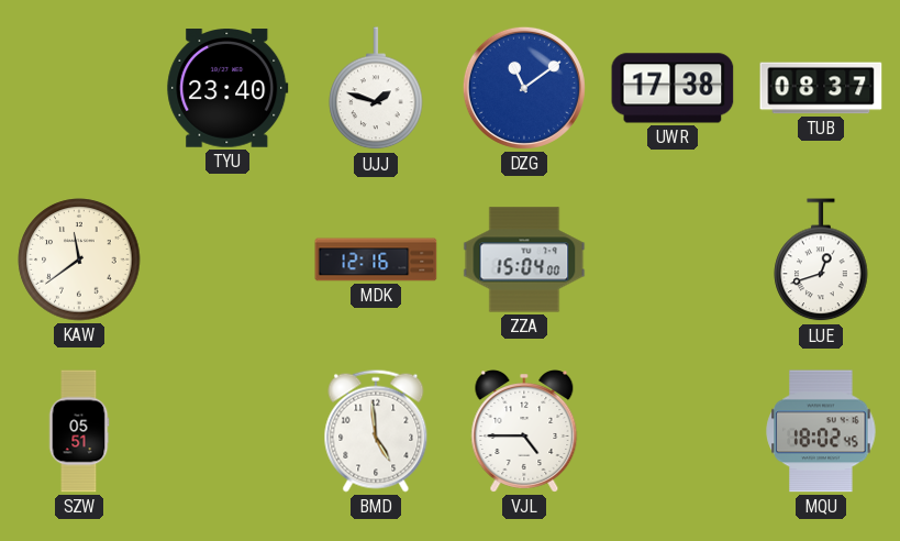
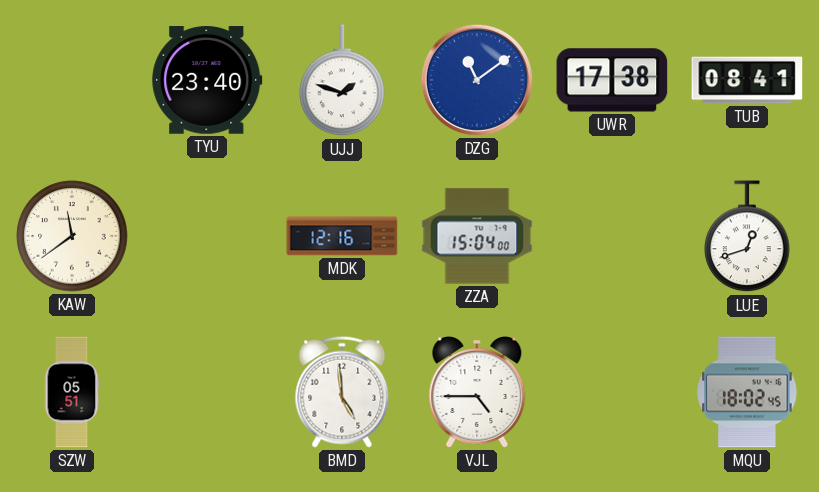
TUB: 08:37 -> 08:41
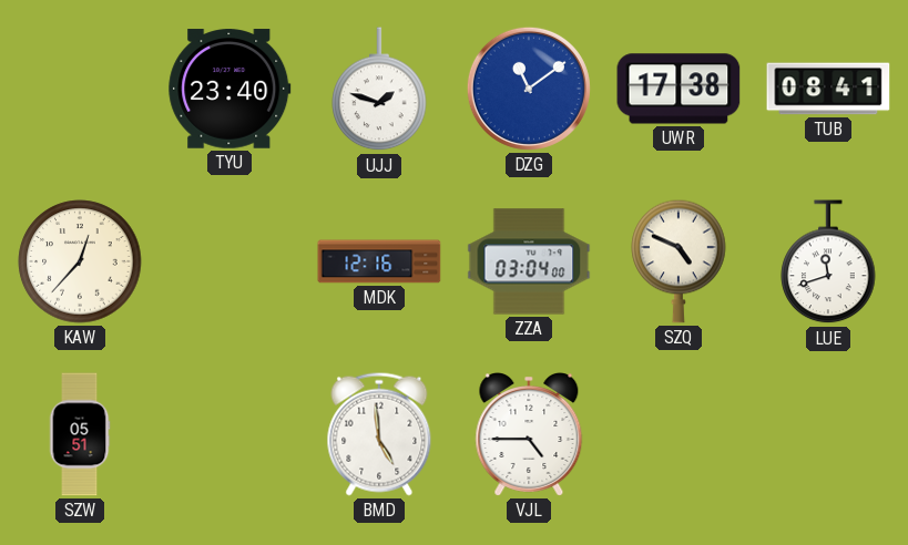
KAW: 11:39 -> 12:37
ZZA: 15:04 -> 03:04
SZQ: none -> 4:49
LUE: 12:42 -> 11:42
MQU: 18:02 -> none
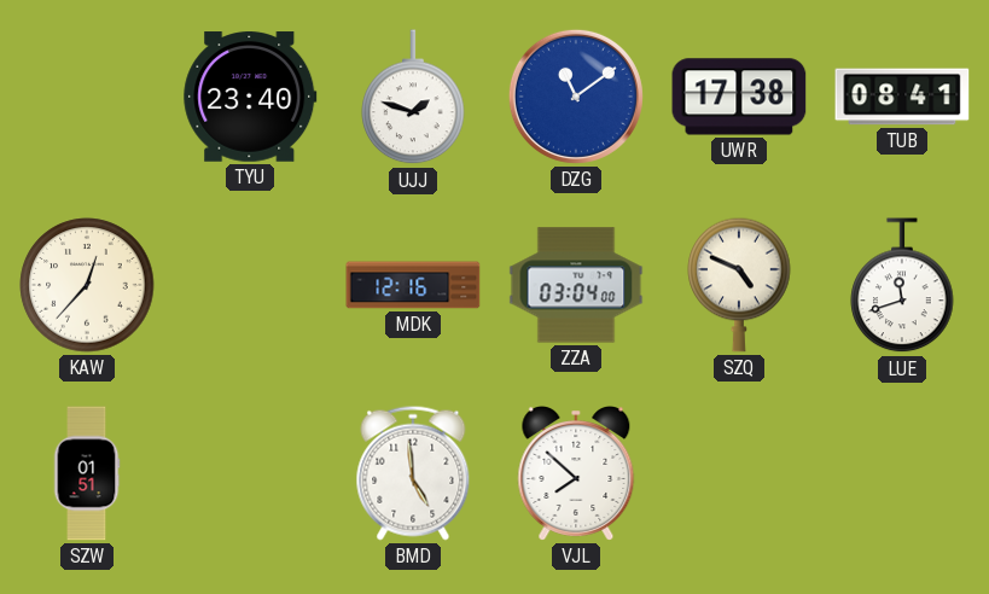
SZW: 05:51 -> 01:51
VJL: 4:45 -> 7:52
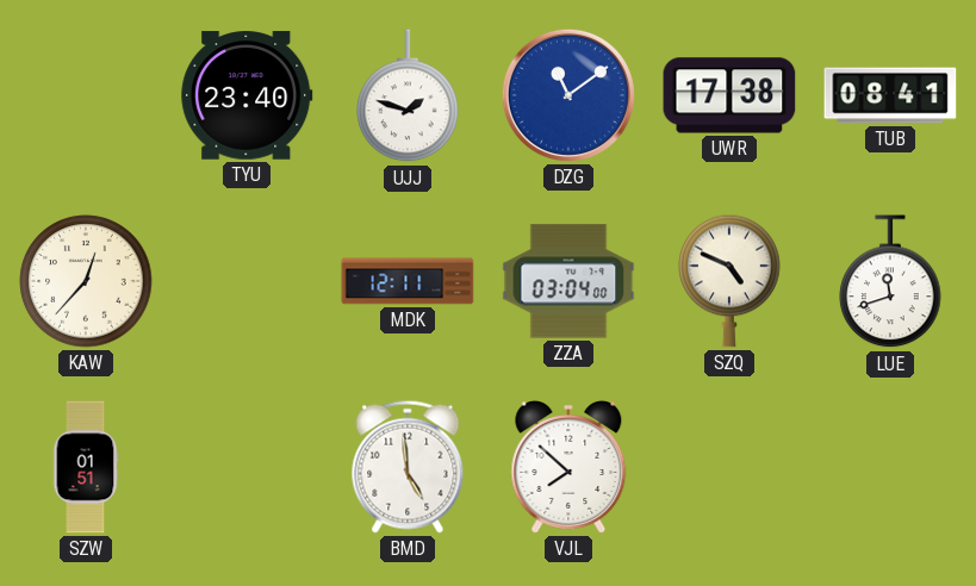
MDK: 12:16 -> 12:11
